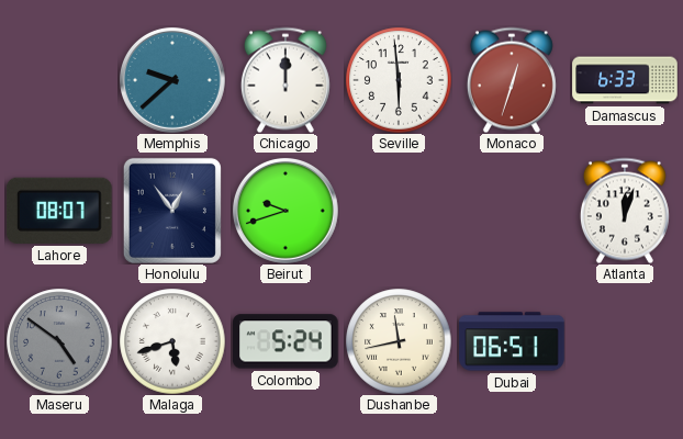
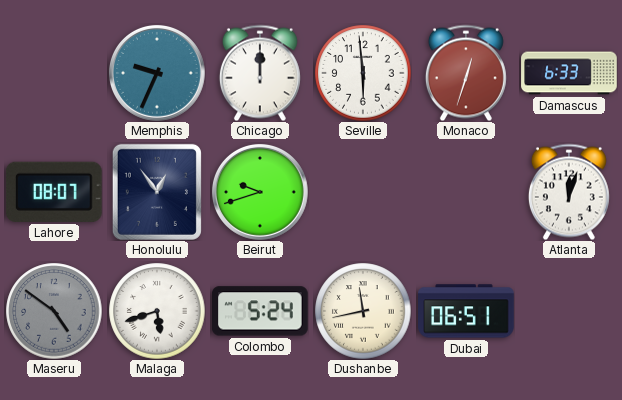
Memphis: 9:38 -> 9:34
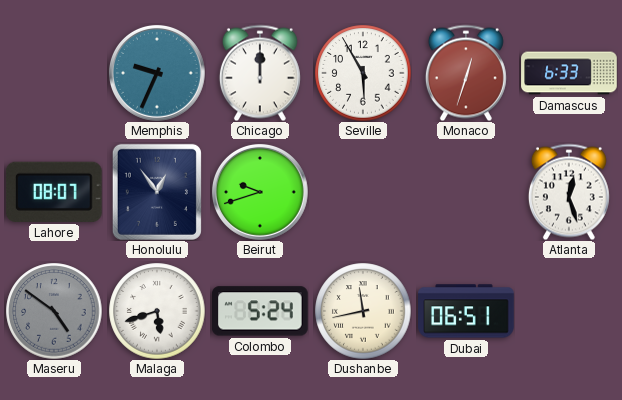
Seville: 5:59 -> 5:55
Atlanta: 12:03 -> 12:27
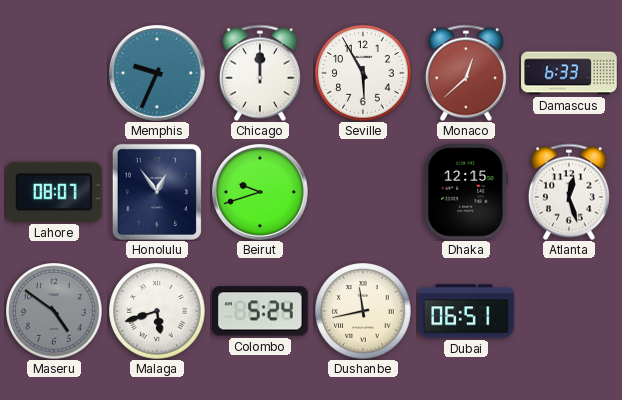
Monaco: 12:33 -> 12:38
Dhaka: none -> 12:15
